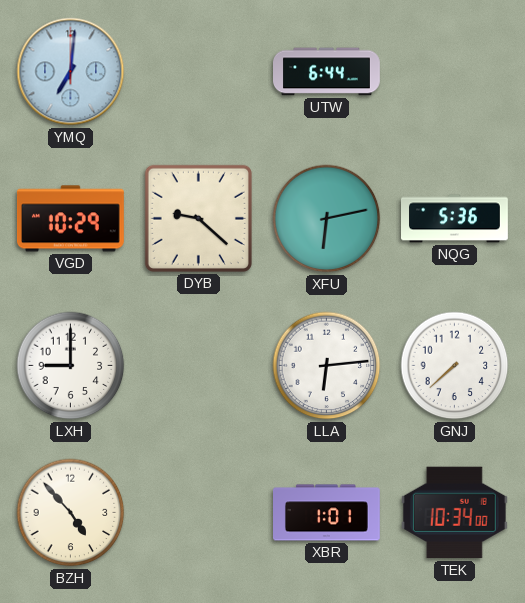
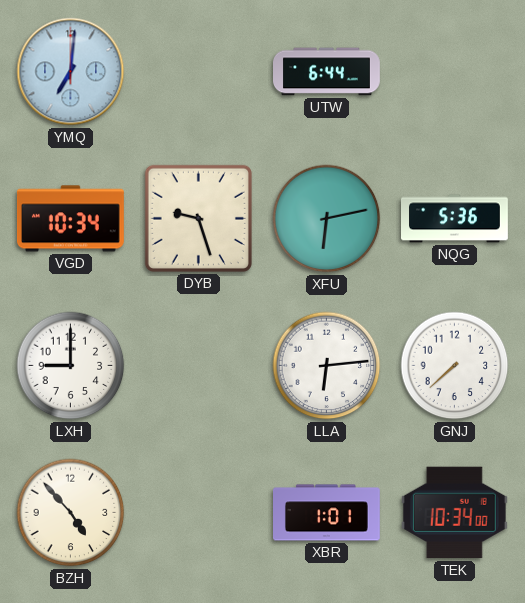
VGD: 10:29 -> 10:34
DYB: 9:22 -> 9:27
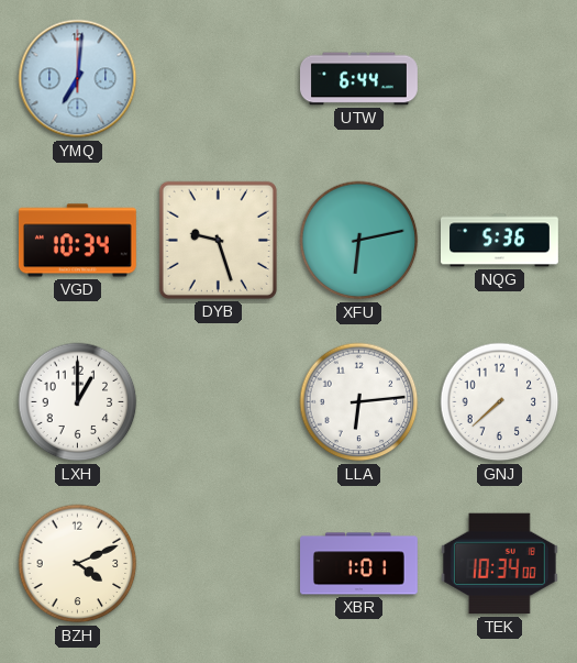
LXH: 9:00 -> 1:00
BZH: 4:53 -> 4:11
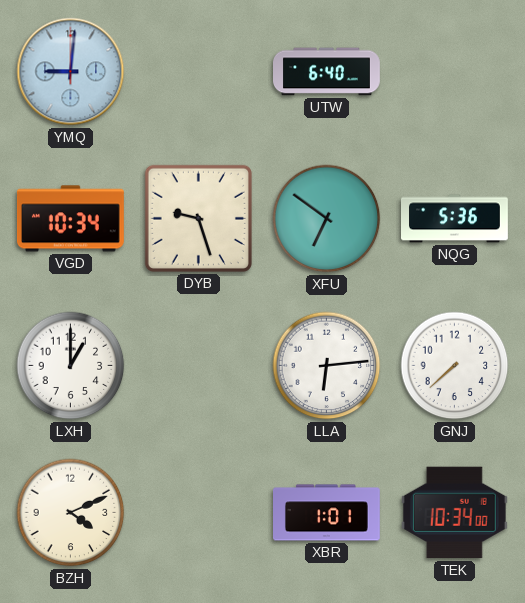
YMQ: 7:01 -> 9:01
UTW: 6:44 -> 6:40
XFU: 6:13 -> 6:51
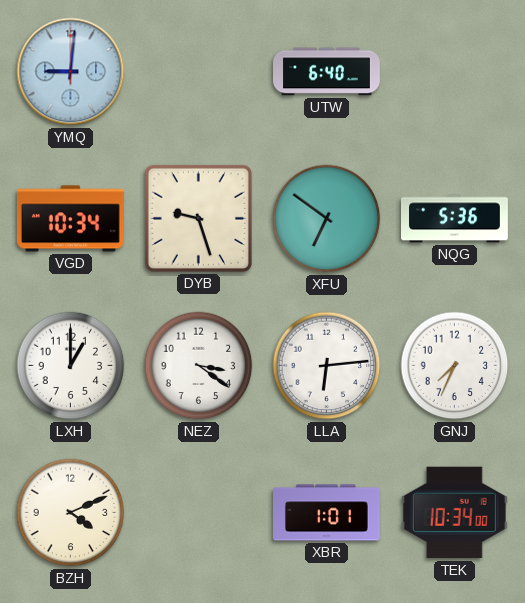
NEZ: none -> 3:21
GNJ: 7:38 -> 7:34
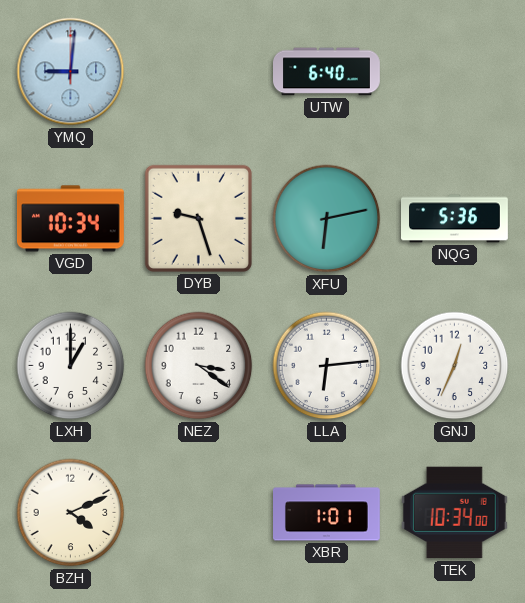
XFU: 6:51 -> 6:13
GNJ: 7:34 -> 12:34
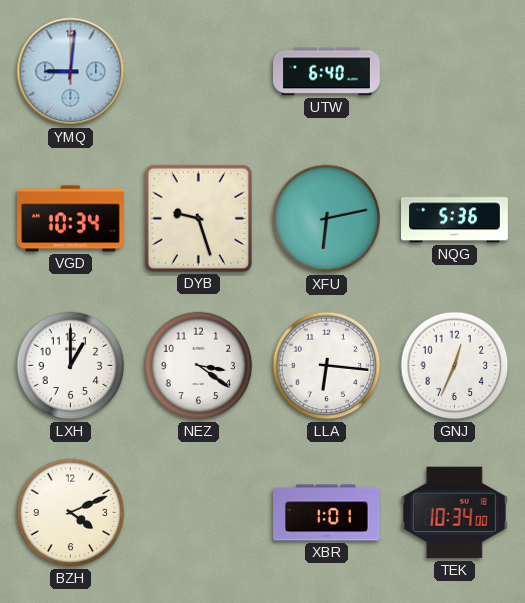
LLA: 6:14 -> 6:16
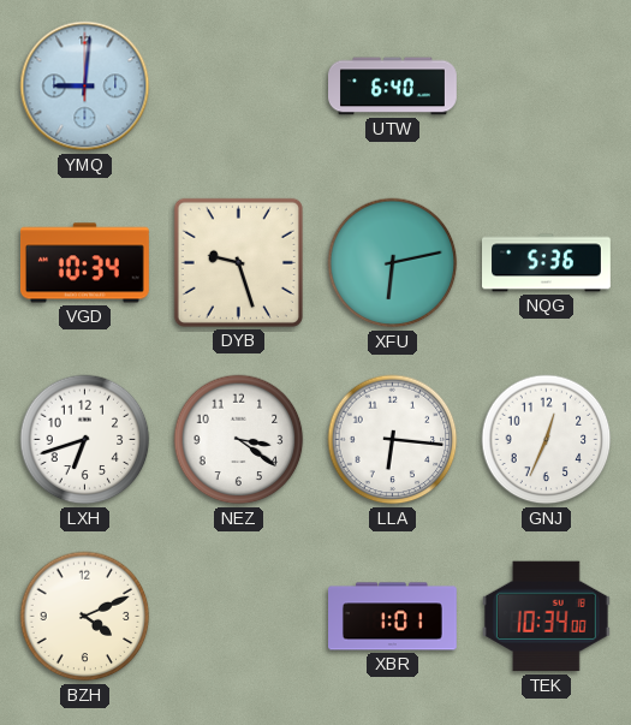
LXH: 1:00 -> 6:42
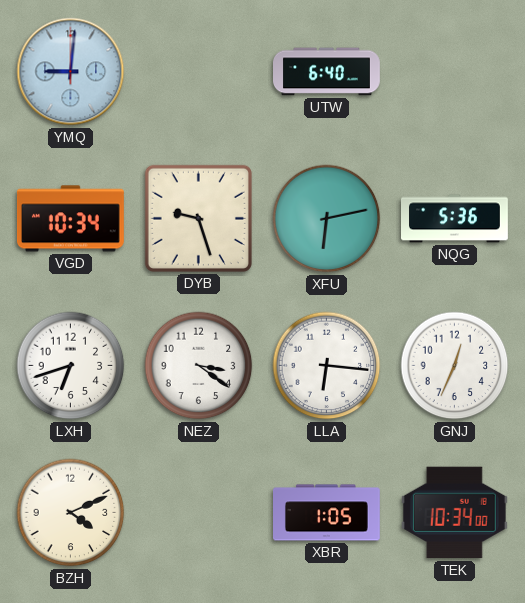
XBR: 1:01 -> 1:05
